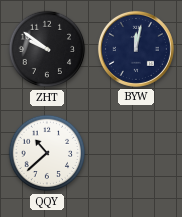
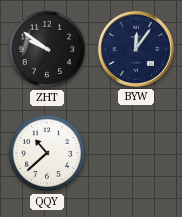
BYW: 12:02 -> 12:06
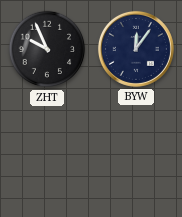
ZHT: 9:51 -> 9:56
QQY: 10:38 -> none
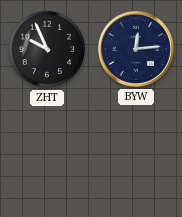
BYW: 12:06 -> 12:14
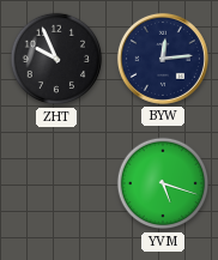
YVM: none -> 5:18
